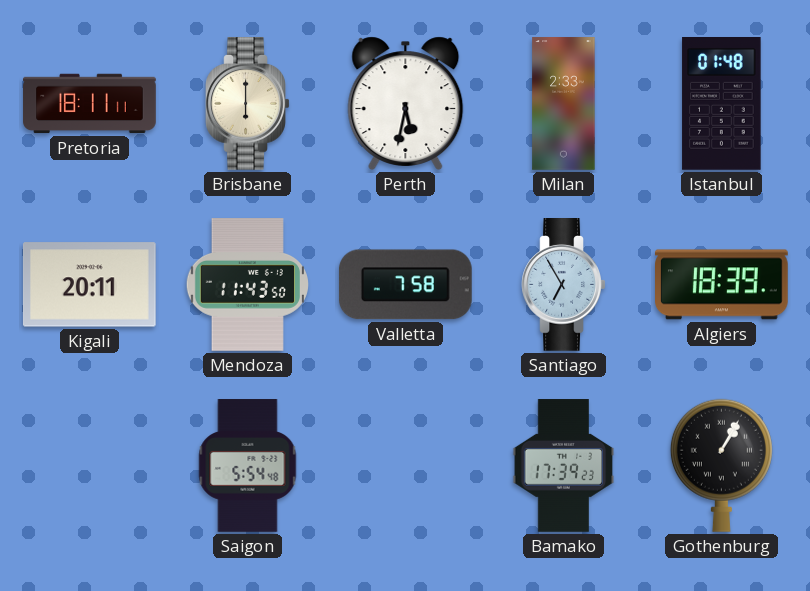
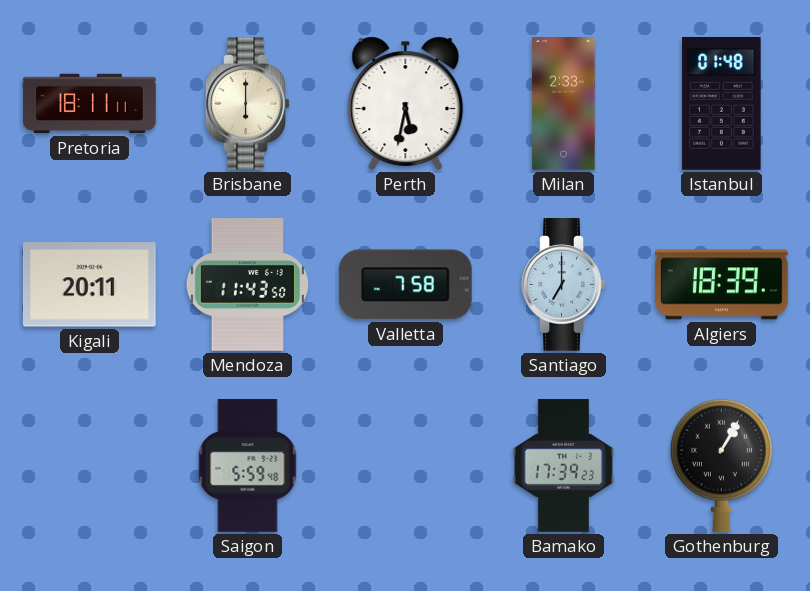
Santiago: 6:55 -> 7:00
Saigon: 5:54 -> 5:59
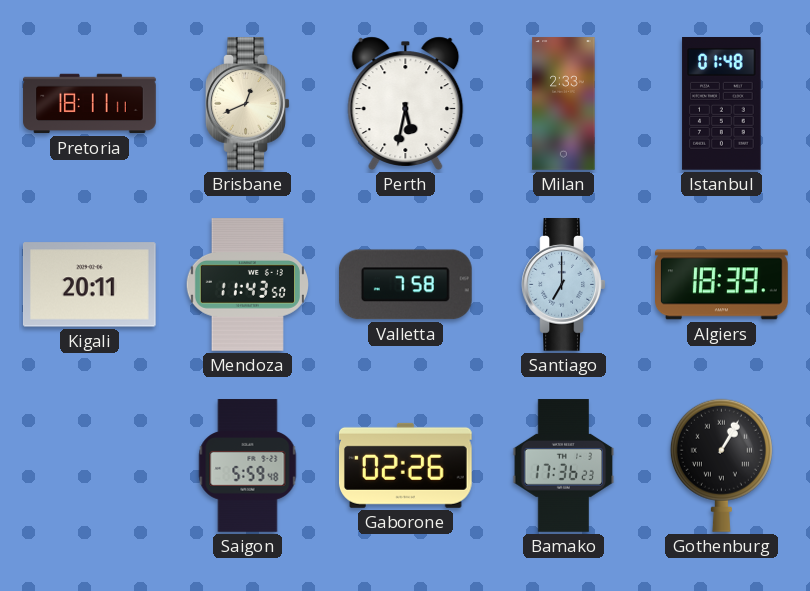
Brisbane: 6:00 -> 12:41
Gaborone: none -> 02:26
Bamako: 17:39 -> 17:36
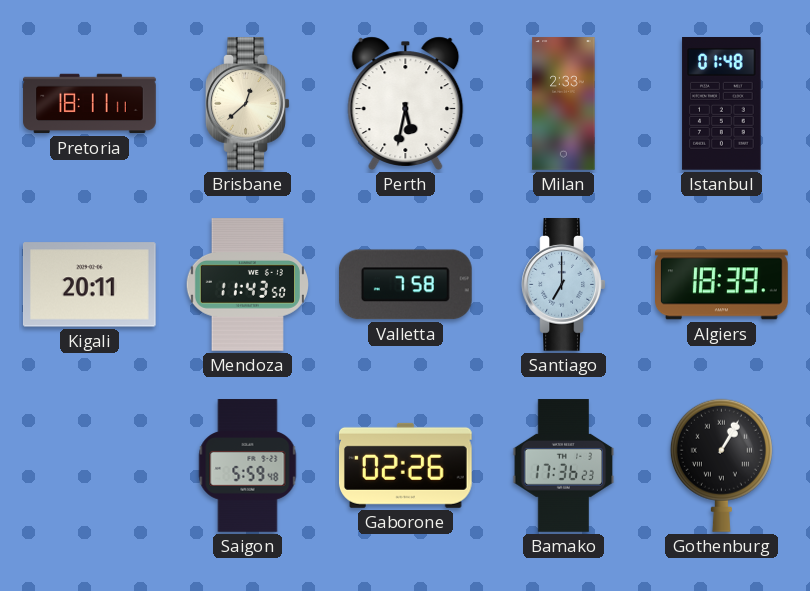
Brisbane: 12:41 -> 12:38
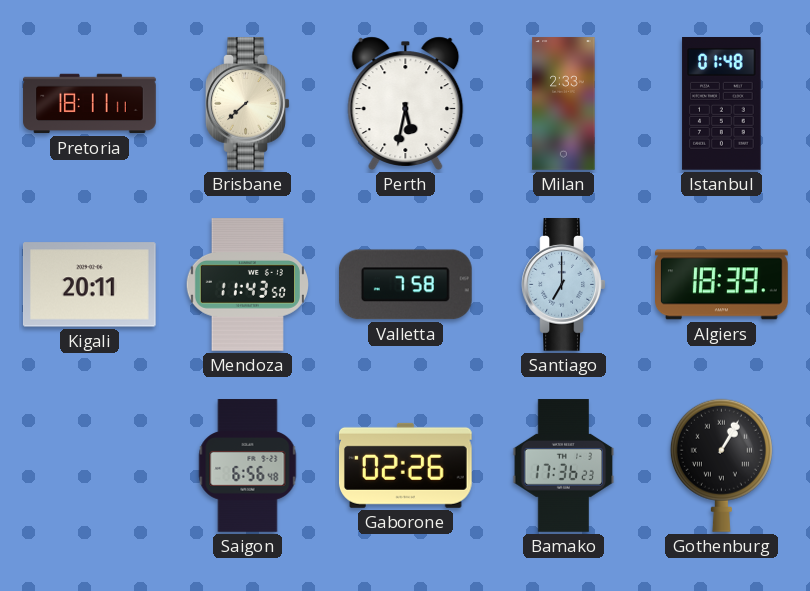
Brisbane: 12:38 -> 7:38
Saigon: 5:59 -> 6:56
